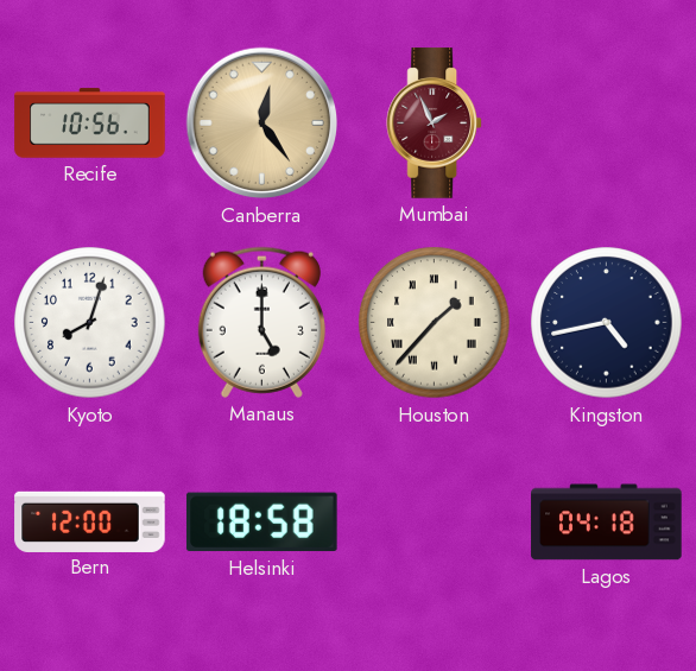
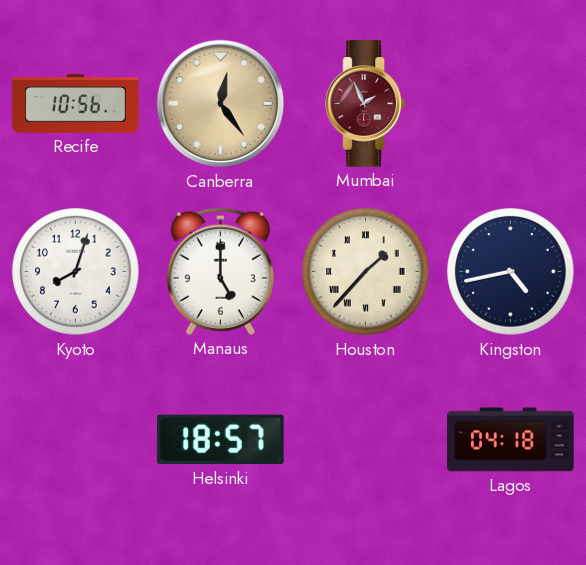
Bern: 12:00 -> none
Helsinki: 18:58 -> 18:57
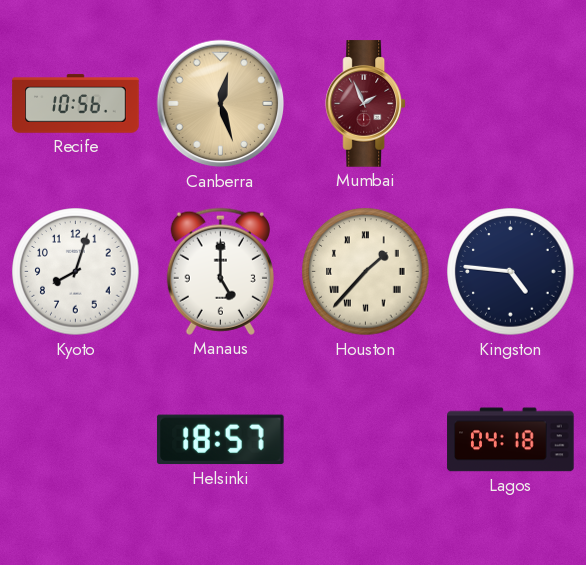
Canberra: 12:24 -> 12:27
Kingston: 4:43 -> 4:46
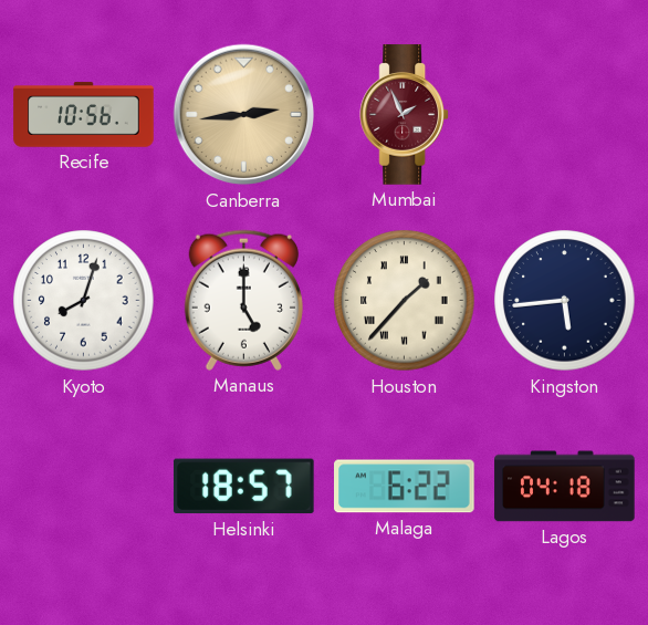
Canberra: 12:27 -> 2:44
Kingston: 4:46 -> 5:44
Malaga: none -> 6:22
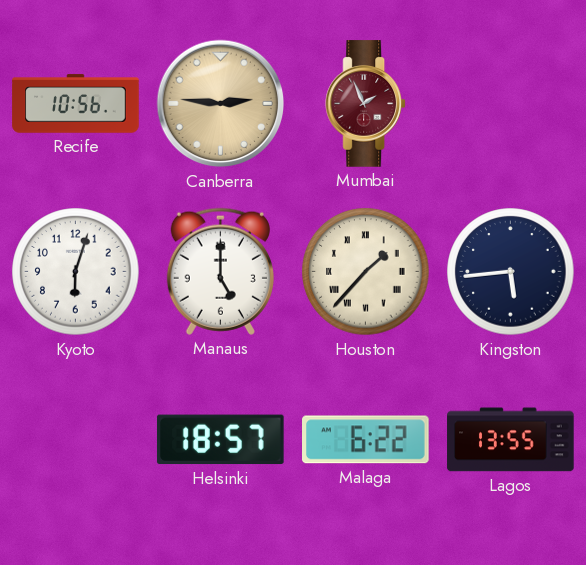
Canberra: 2:44 -> 2:46
Kyoto: 8:03 -> 6:03
Lagos: 04:18 -> 13:55
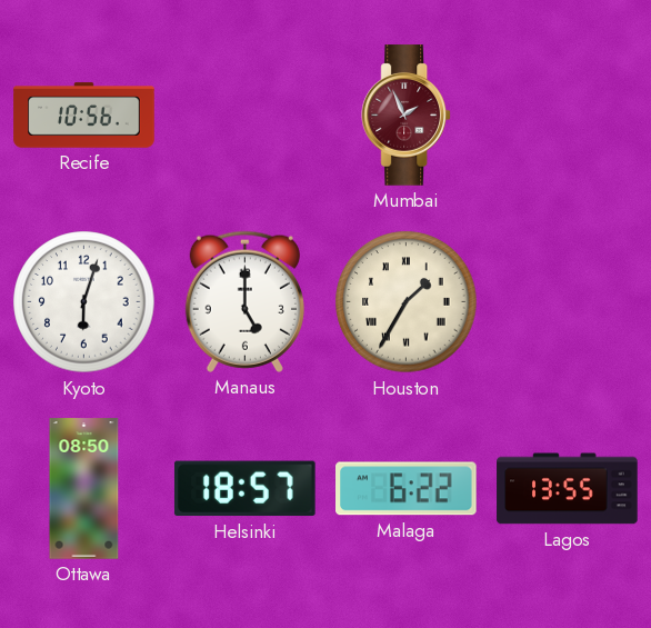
Canberra: 2:46 -> none
Houston: 1:37 -> 1:35
Kingston: 5:44 -> none
Ottawa: none -> 08:50
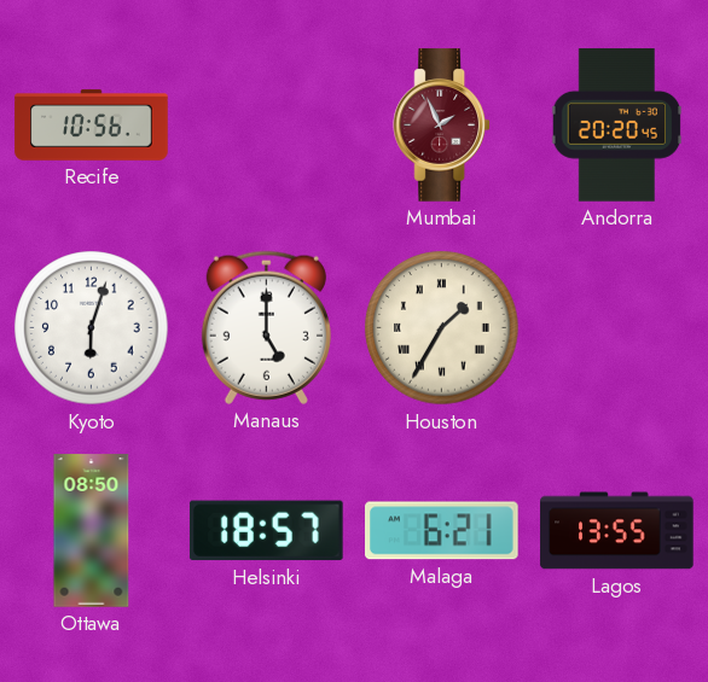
Andorra: none -> 20:20
Malaga: 6:22 -> 6:21
